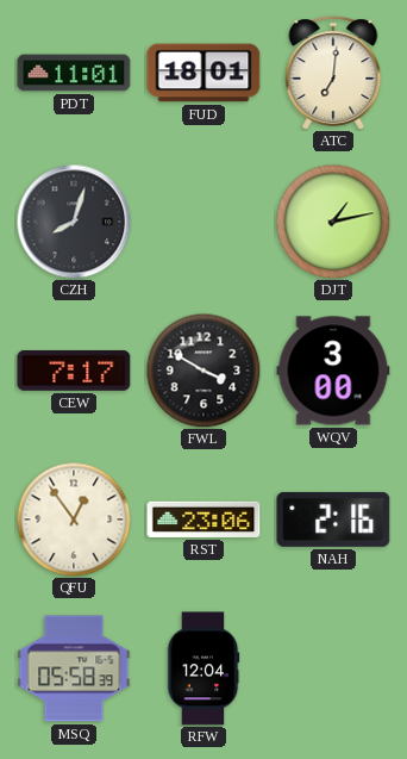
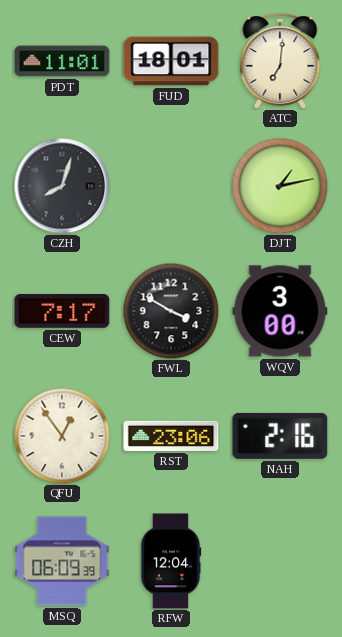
MSQ: 05:58 -> 06:09
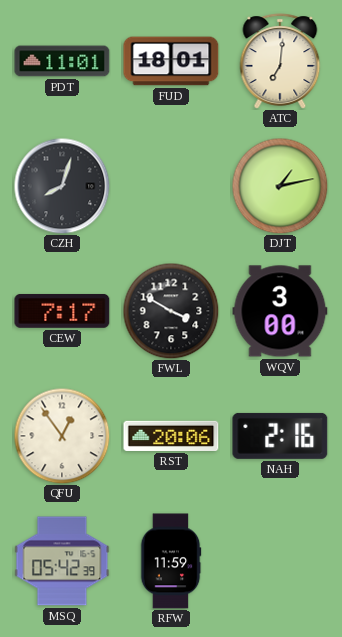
RST: 23:06 -> 20:06
MSQ: 06:09 -> 05:42
RFW: 12:04 -> 11:59
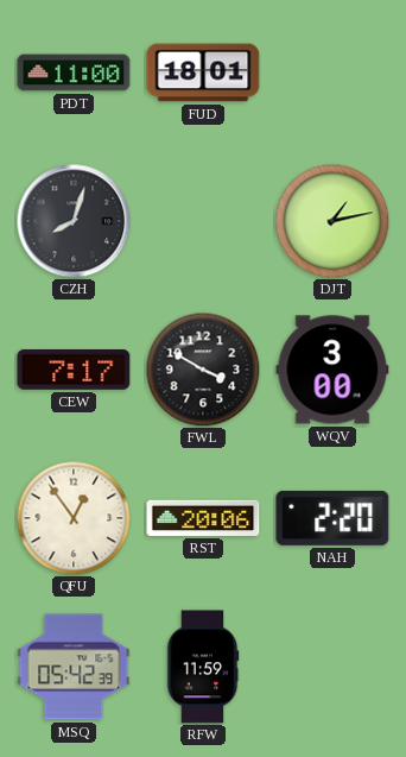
PDT: 11:01 -> 11:00
ATC: 7:01 -> none
NAH: 2:16 -> 2:20
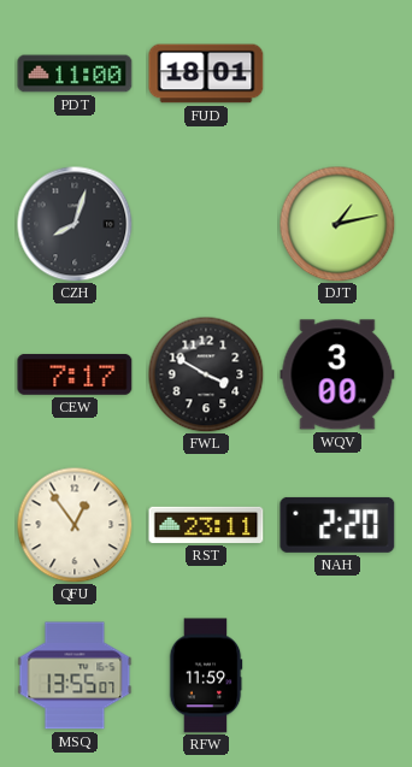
RST: 20:06 -> 23:11
MSQ: 05:42 -> 13:55
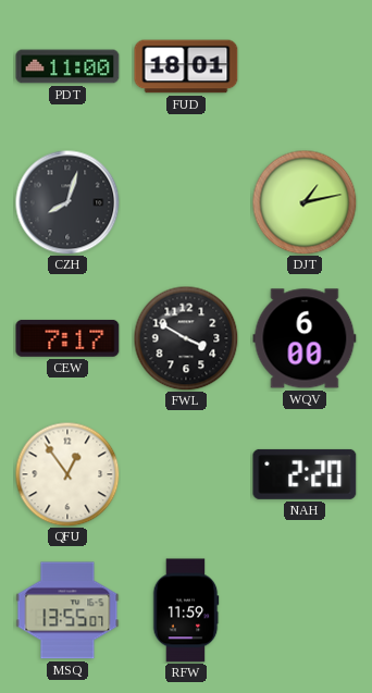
WQV: 3:00 -> 6:00
RST: 23:11 -> none
